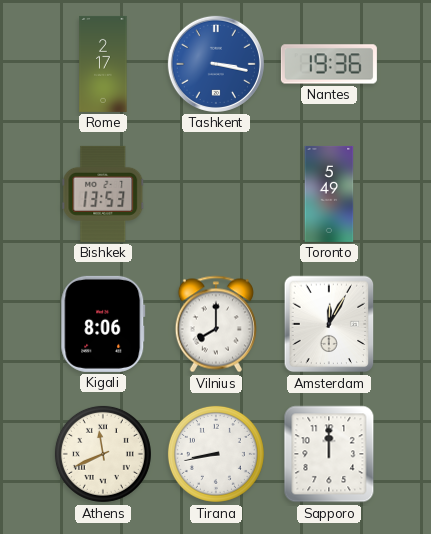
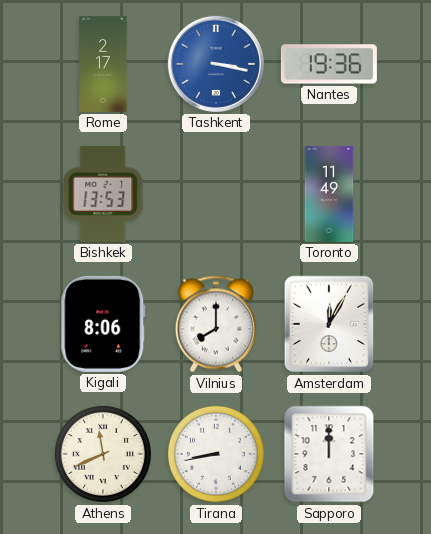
Toronto: 5:49 -> 11:49
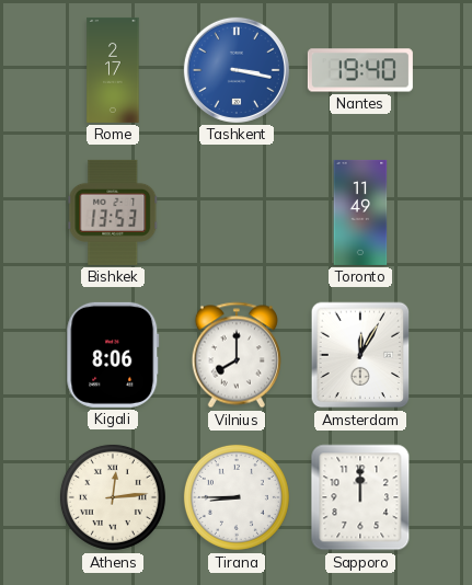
Nantes: 19:36 -> 19:40
Athens: 11:41 -> 12:14
Tirana: 8:43 -> 8:45
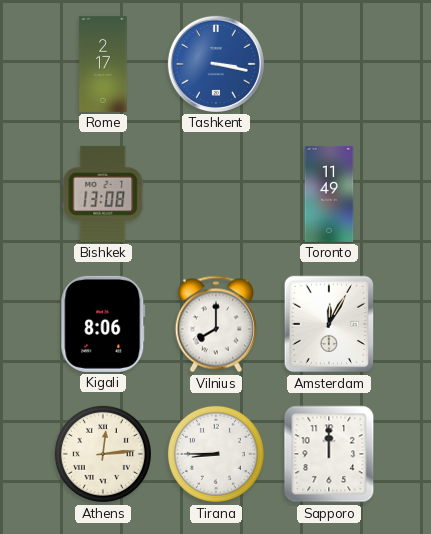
Nantes: 19:40 -> none
Bishkek: 13:53 -> 13:08
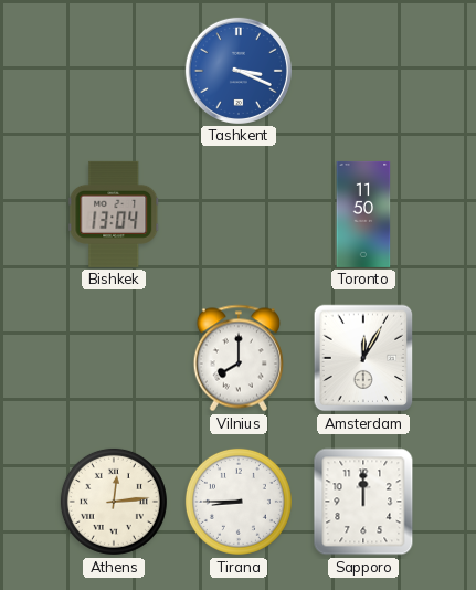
Rome: 2:17 -> none
Tashkent: 3:17 -> 3:19
Bishkek: 13:08 -> 13:04
Toronto: 11:49 -> 11:50
Kigali: 8:06 -> none
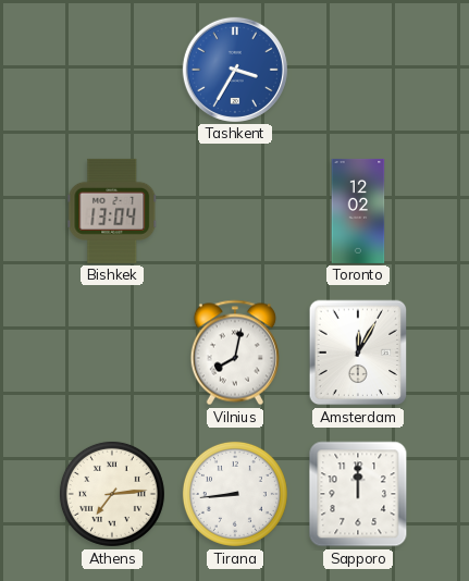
Tashkent: 3:19 -> 3:35
Toronto: 11:50 -> 12:02
Vilnius: 8:00 -> 8:02
Athens: 12:14 -> 7:14
Tirana: 8:45 -> 8:44
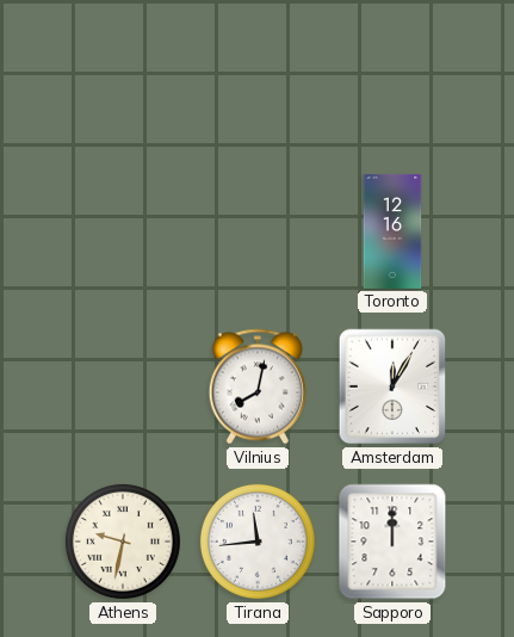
Tashkent: 3:35 -> none
Bishkek: 13:04 -> none
Toronto: 12:02 -> 12:16
Athens: 7:14 -> 9:32
Tirana: 8:44 -> 11:44
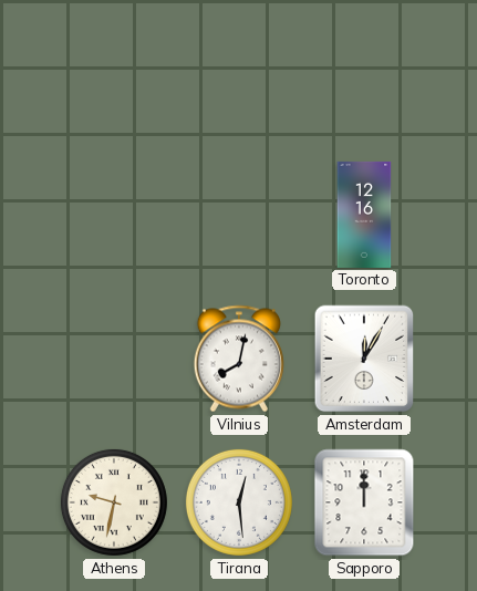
Tirana: 11:44 -> 12:29
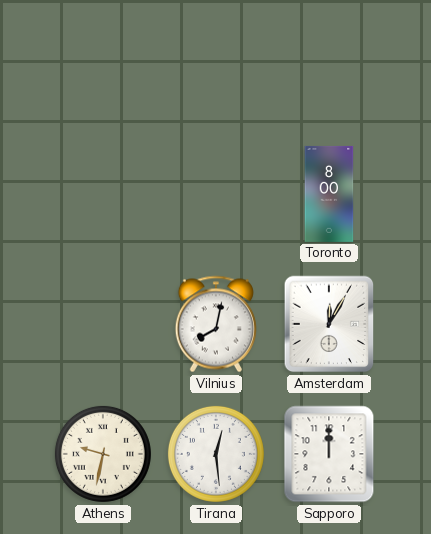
Toronto: 12:16 -> 8:00
